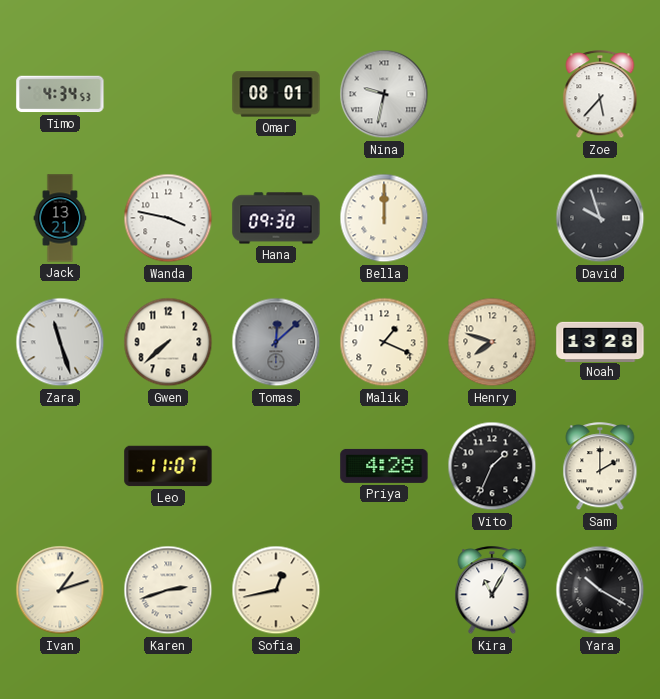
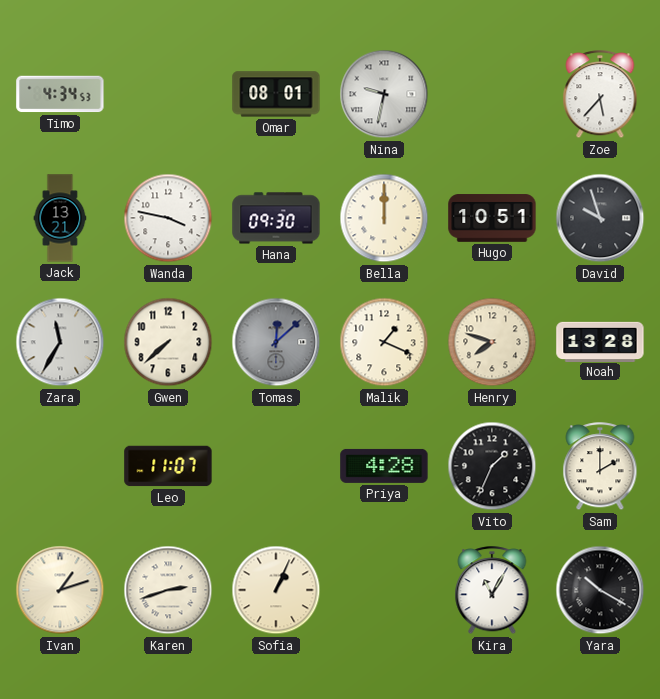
Hugo: none -> 10:51
Zara: 11:27 -> 11:35
Sofia: 12:43 -> 1:04
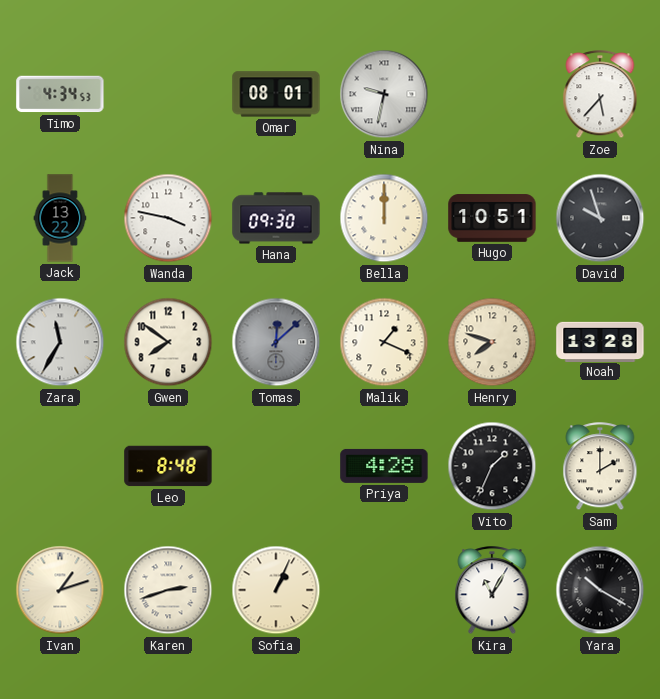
Jack: 13:21 -> 13:22
Gwen: 7:38 -> 7:51
Leo: 11:07 -> 8:48
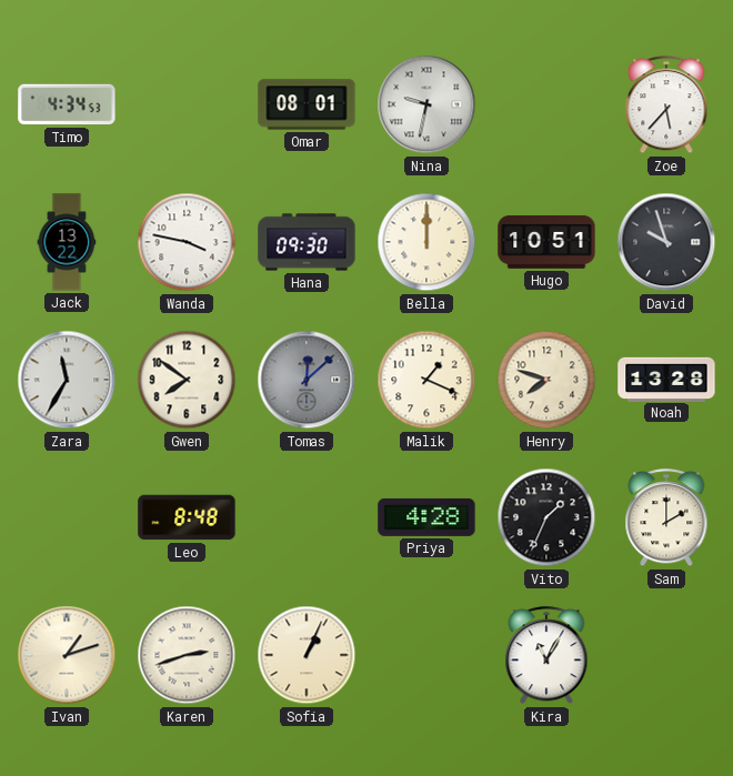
Yara: 10:20 -> none
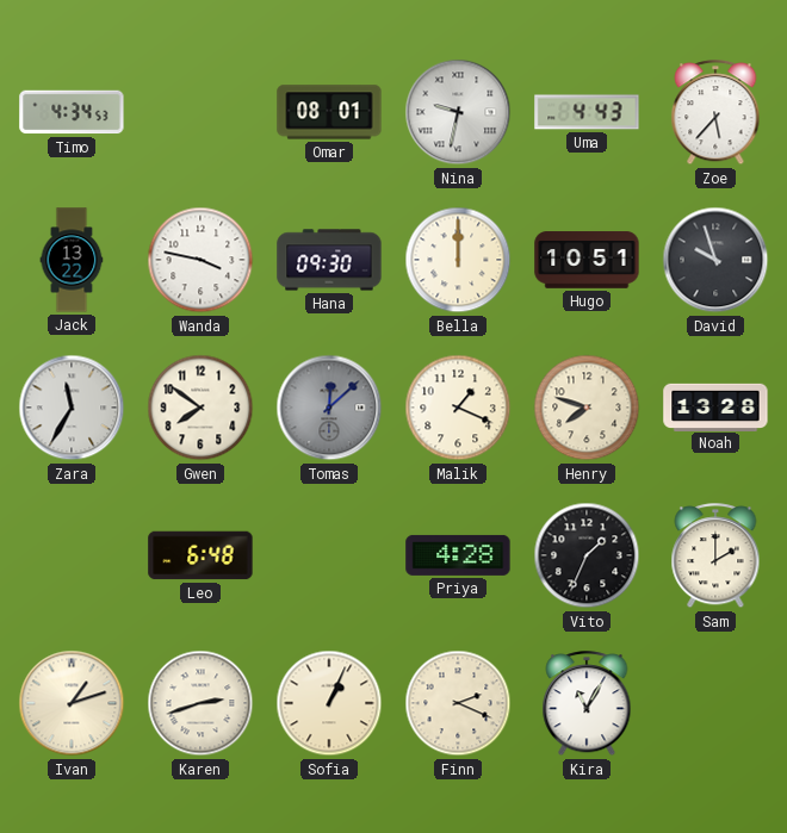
Uma: none -> 4:43
Leo: 8:48 -> 6:48
Finn: none -> 2:19
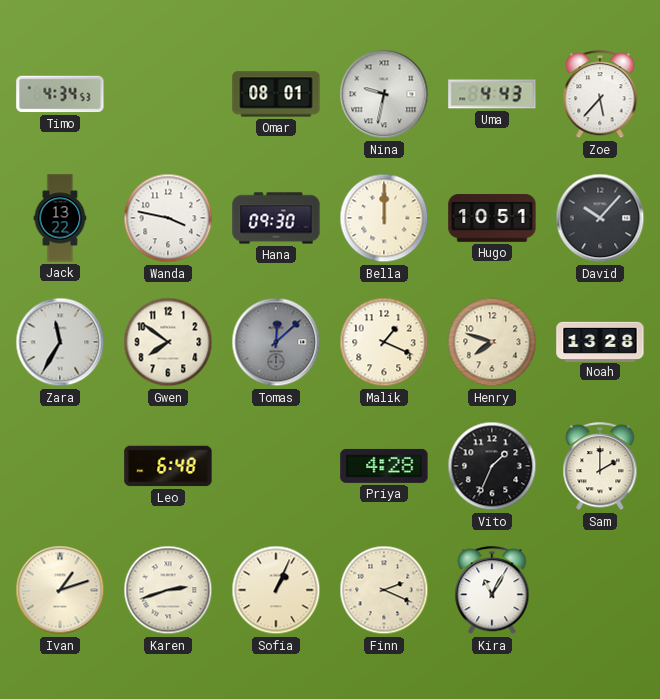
David: 9:57 -> 10:07
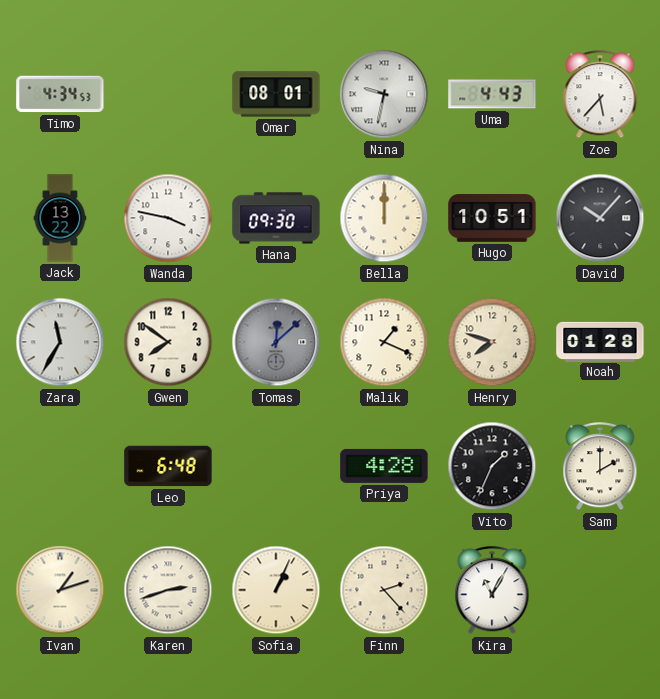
Noah: 13:28 -> 01:28
Finn: 2:19 -> 2:23
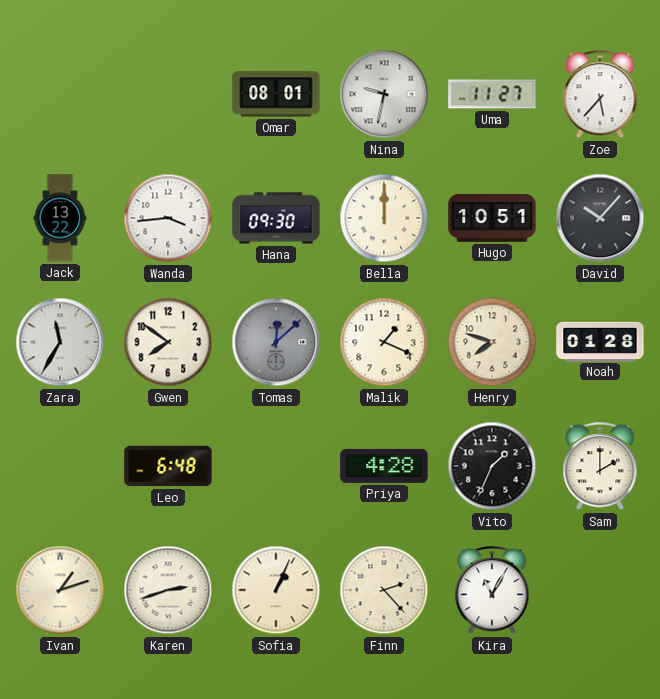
Timo: 4:34 -> none
Uma: 4:43 -> 11:27
Wanda: 3:47 -> 3:44
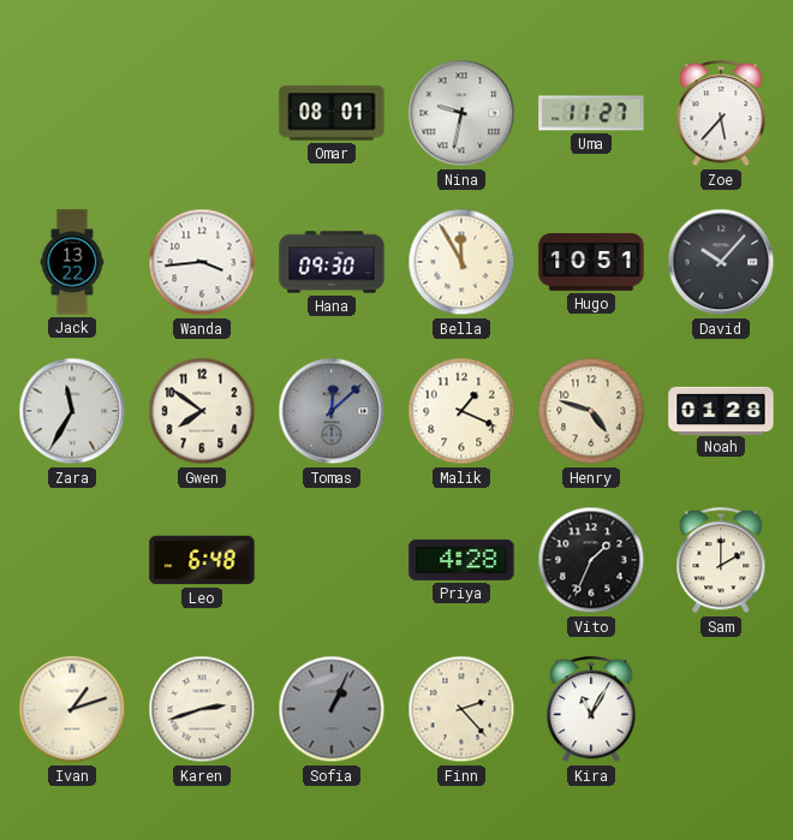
Bella: 12:00 -> 11:55
Henry: 7:48 -> 4:48
Sofia dial: cream -> grey
